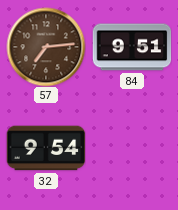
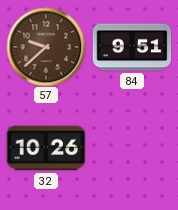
57: 7:14 -> 9:38
32: 9:54 -> 10:26
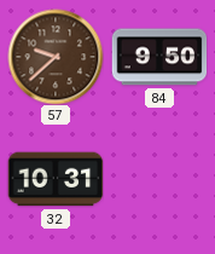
84: 9:51 -> 9:50
32: 10:26 -> 10:31
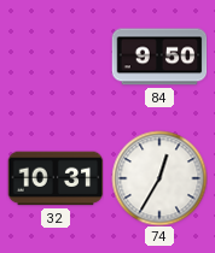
57: 9:38 -> none
74: none -> 12:35
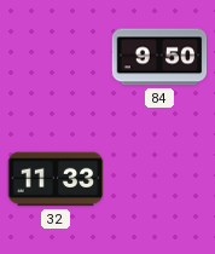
32: 10:31 -> 11:33
74: 12:35 -> none
